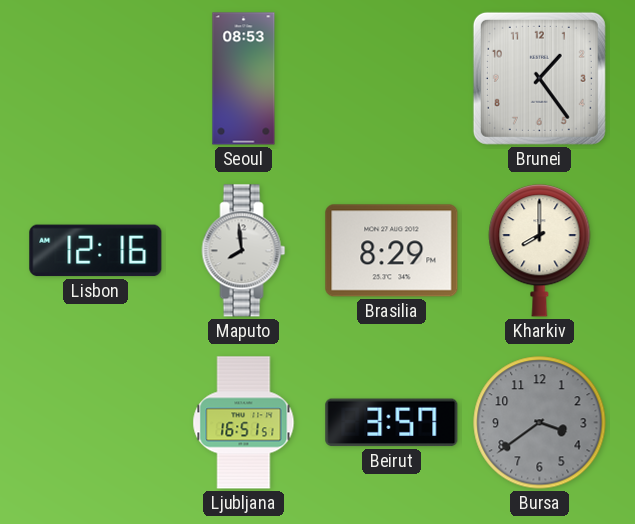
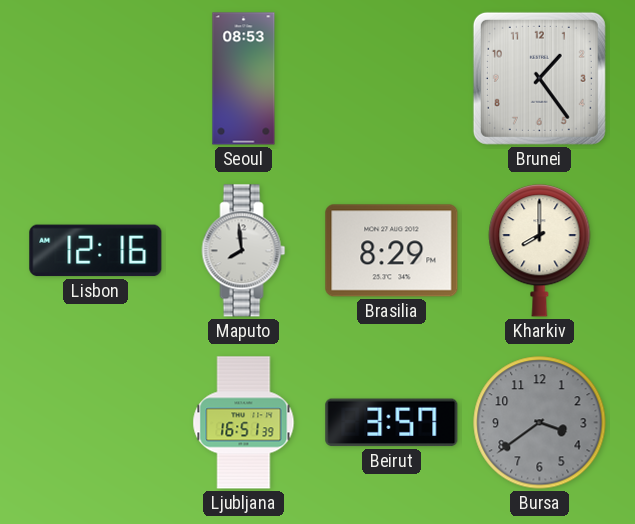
Ljubljana: 16:51:51 -> 16:51:39
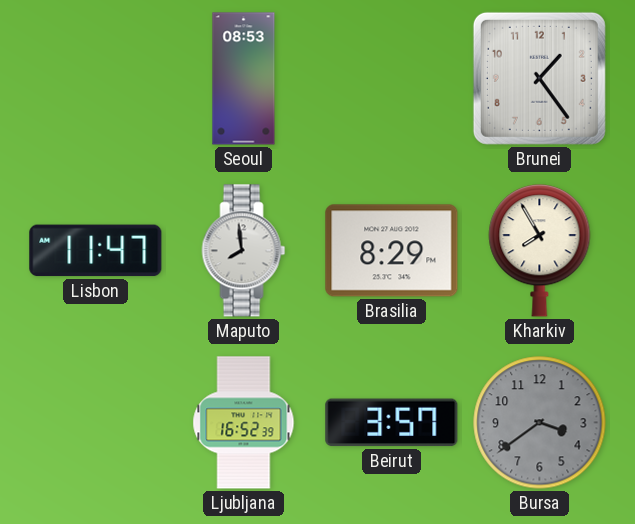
Lisbon: 12:16 -> 11:47
Kharkiv: 8:00 -> 7:55
Ljubljana: 16:51 -> 16:52
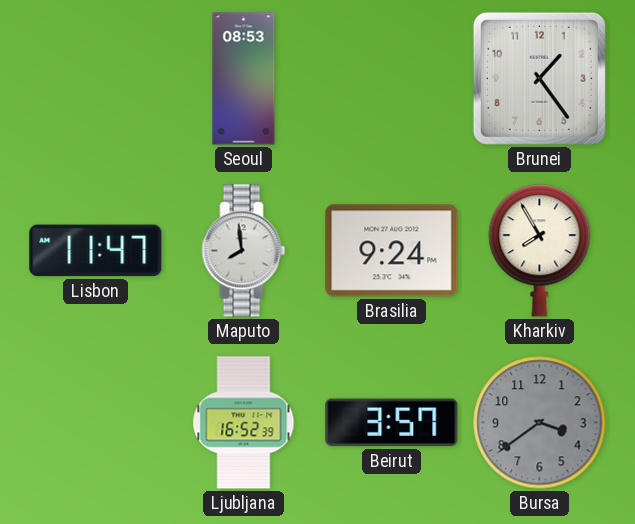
Brasilia: 8:29 -> 9:24
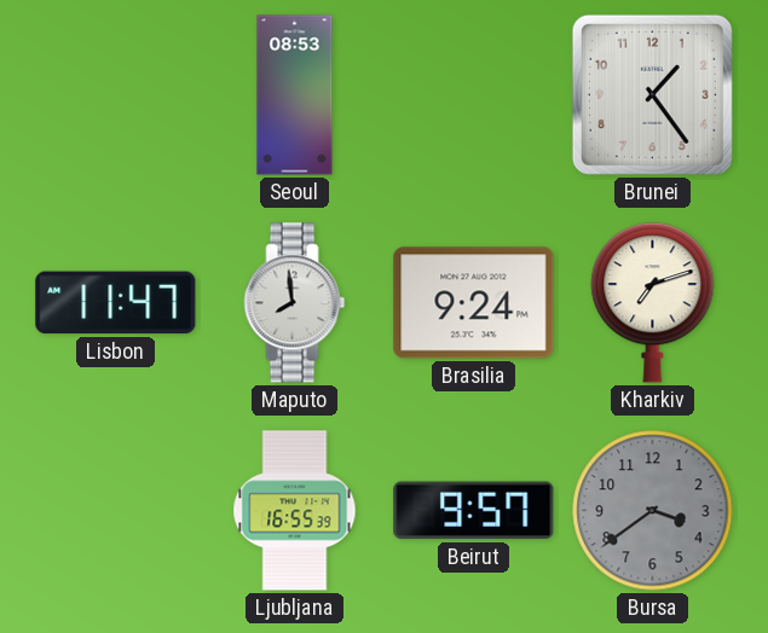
Kharkiv: 7:55 -> 7:12
Ljubljana: 16:52 -> 16:55
Beirut: 3:57 -> 9:57
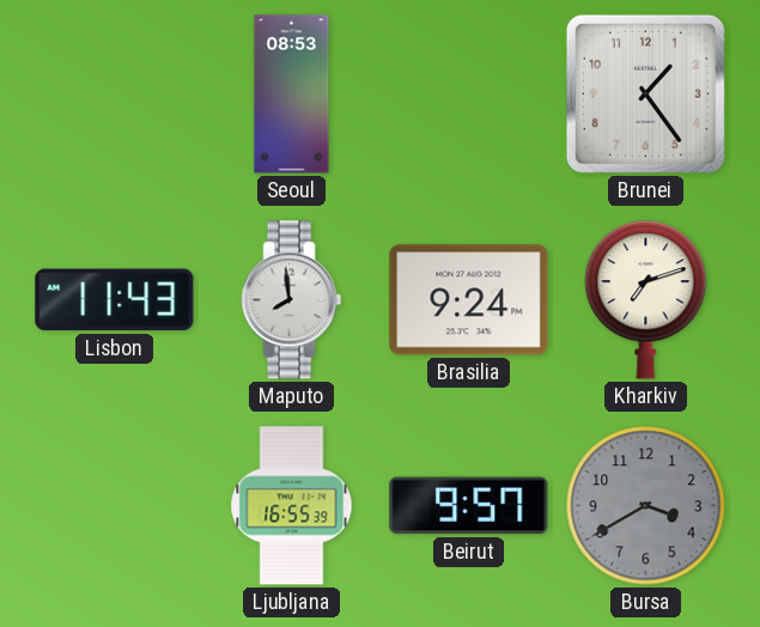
Lisbon: 11:47 -> 11:43
Bursa: 3:39 -> 3:40
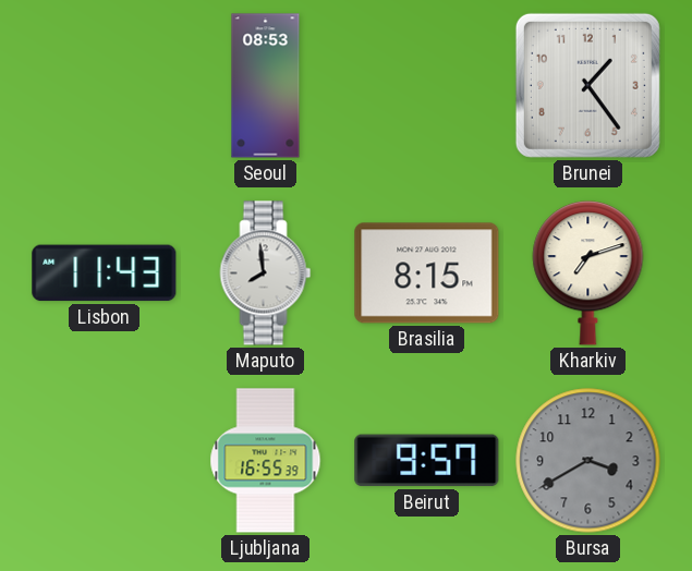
Brasilia: 9:24 -> 8:15
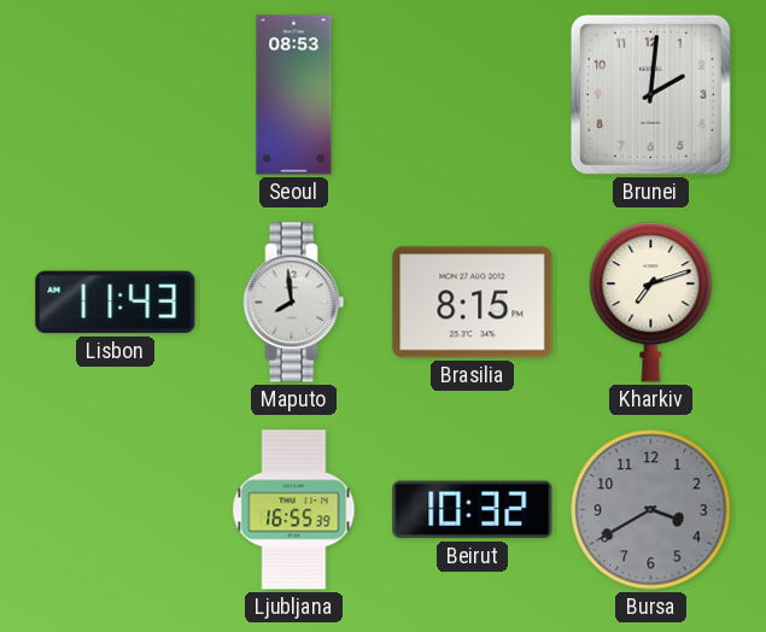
Brunei: 1:24 -> 2:01
Beirut: 9:57 -> 10:32
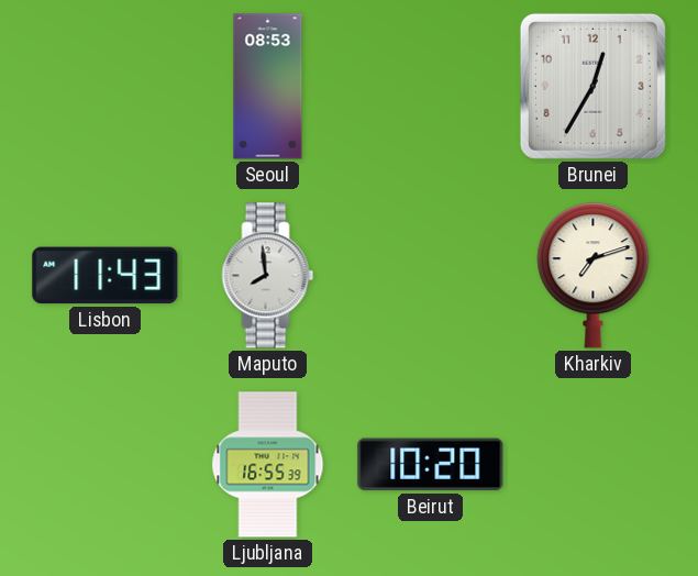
Brunei: 2:01 -> 12:35
Brasilia: 8:15 -> none
Beirut: 10:32 -> 10:20
Bursa: 3:40 -> none
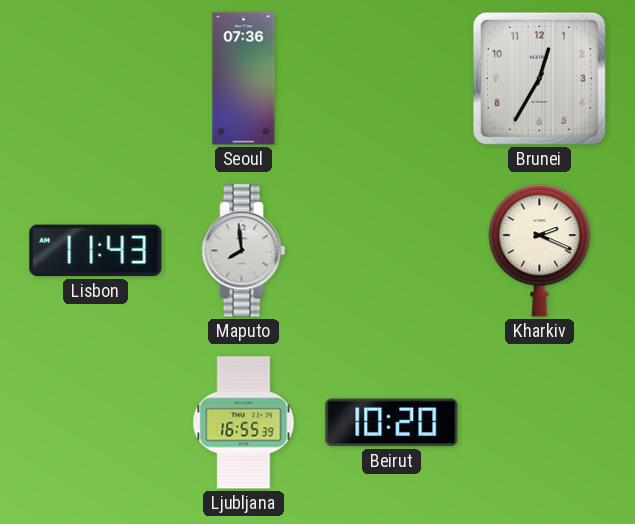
Seoul: 08:53 -> 07:36
Kharkiv: 7:12 -> 2:19
